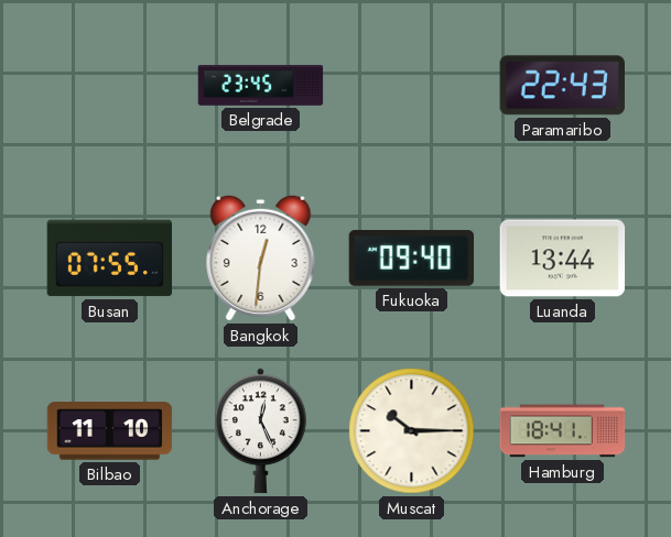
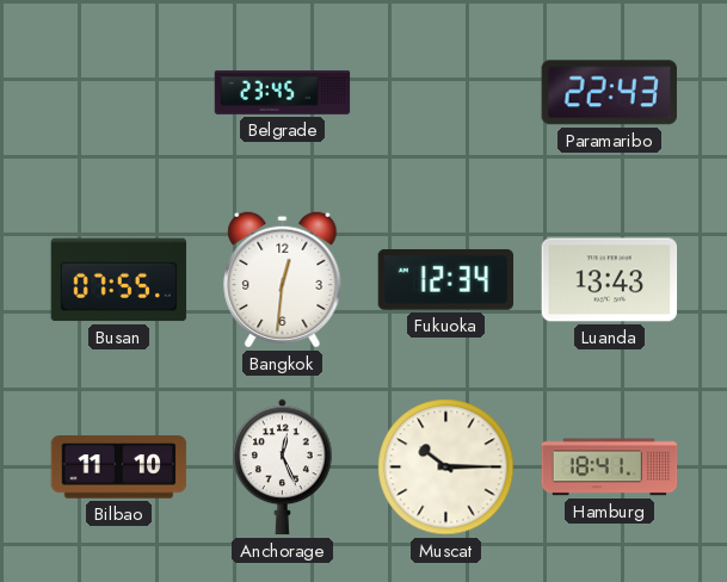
Fukuoka: 09:40 -> 12:34
Luanda: 13:44 -> 13:43
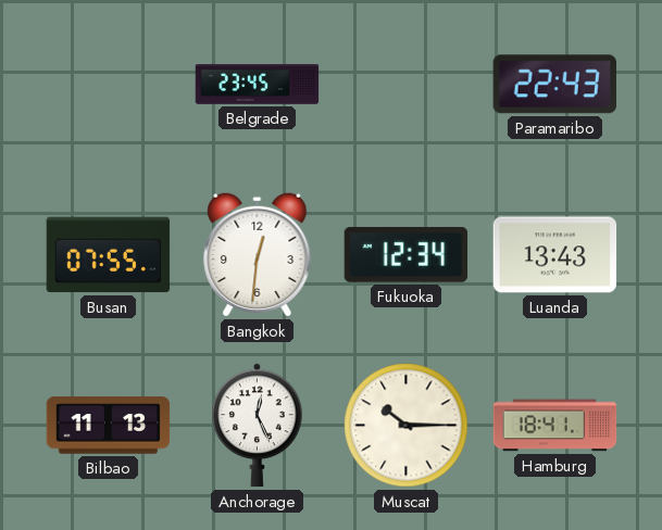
Bilbao: 11:10 -> 11:13
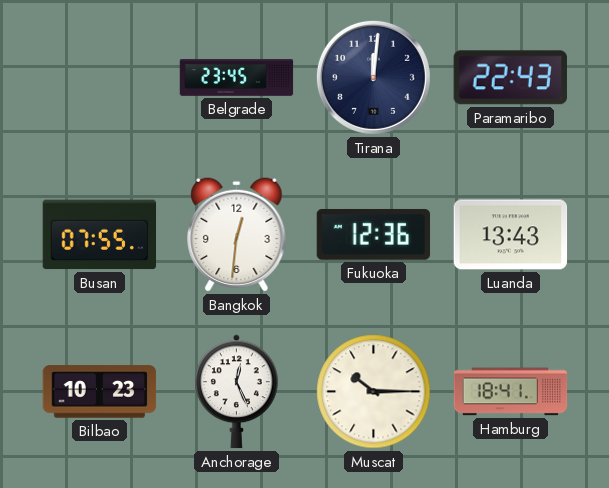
Tirana: none -> 12:01
Fukuoka: 12:34 -> 12:36
Bilbao: 11:13 -> 10:23
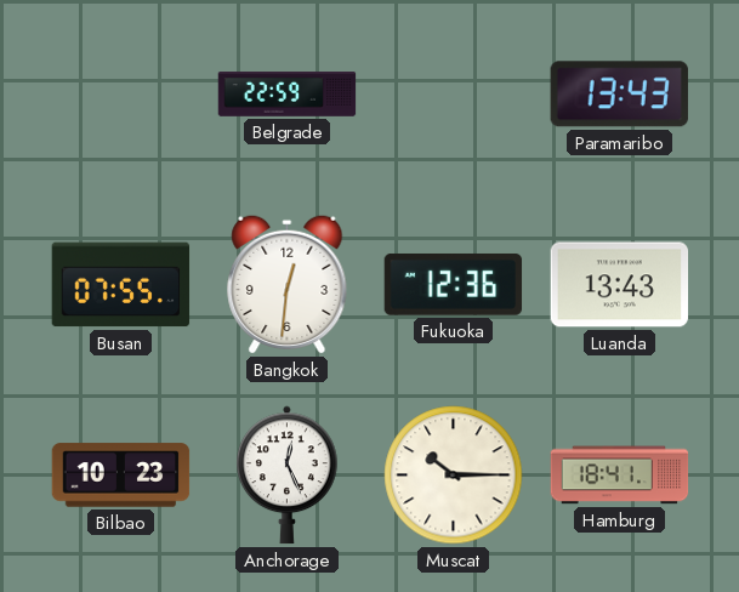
Belgrade: 23:45 -> 22:59
Tirana: 12:01 -> none
Paramaribo: 22:43 -> 13:43
